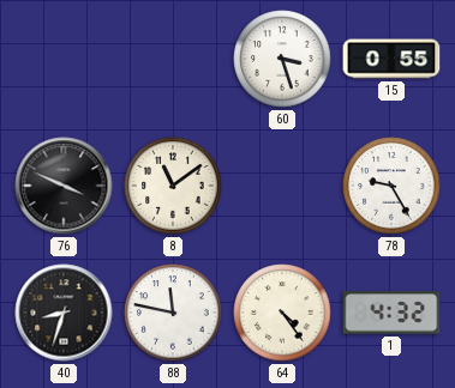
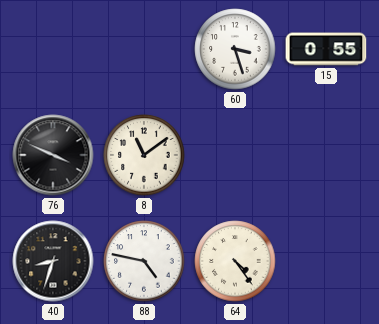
78: 9:25 -> none
88: 11:47 -> 4:47
1: 4:32 -> none
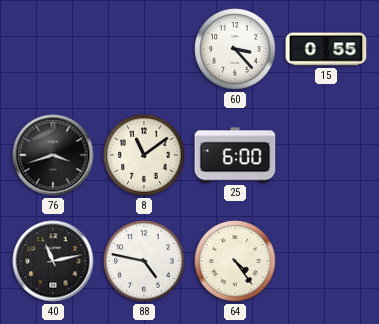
60: 3:27 -> 3:23
76: 3:49 -> 3:42
25: none -> 6:00
40: 8:33 -> 11:13
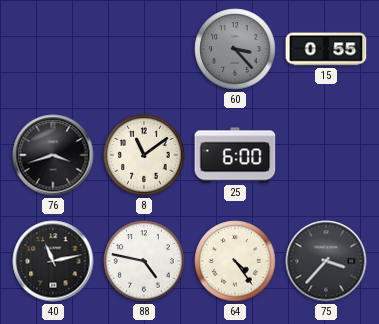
60 dial: white -> grey
75: none -> 3:37
